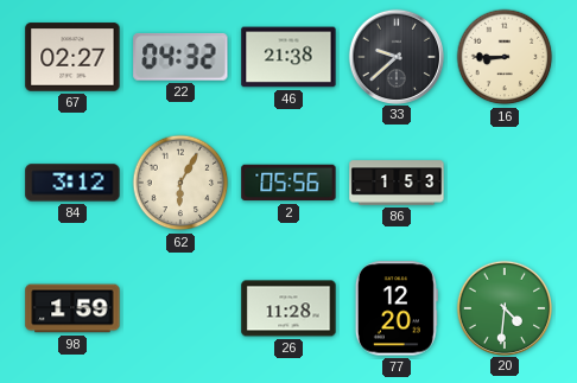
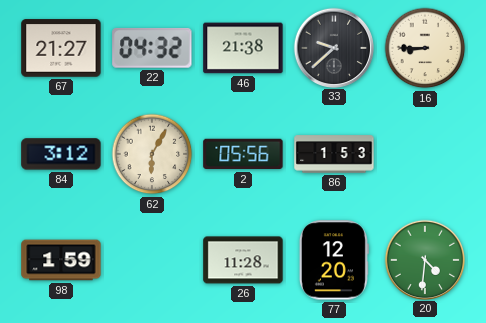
67: 02:27 -> 21:27
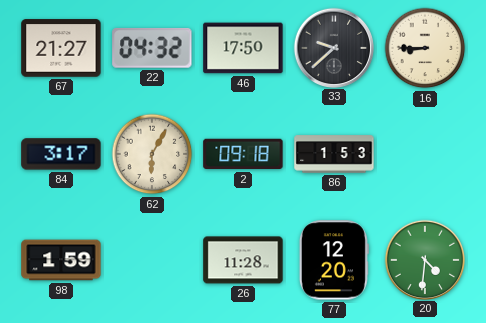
46: 21:38 -> 17:50
84: 3:12 -> 3:17
2: 05:56 -> 09:18
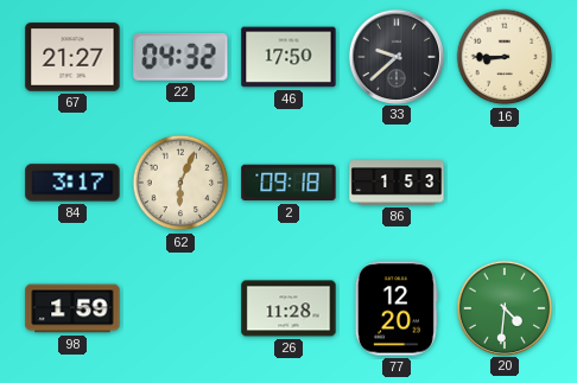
62: 6:05 -> 6:04
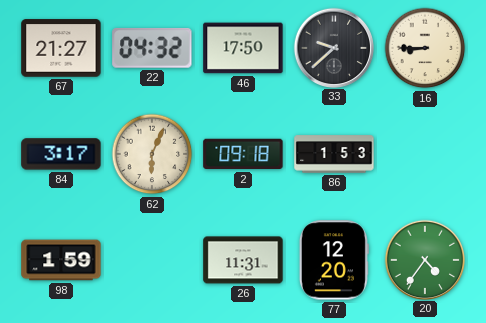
26: 11:28 -> 11:31
20: 4:31 -> 4:36
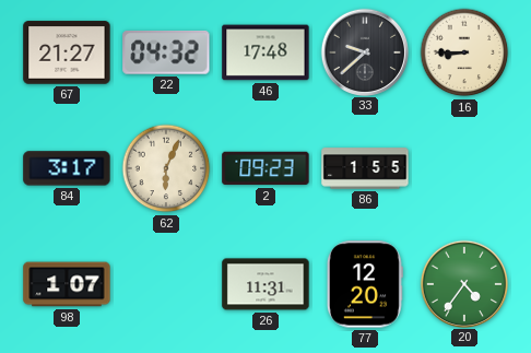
46: 17:50 -> 17:48
2: 09:18 -> 09:23
86: 1:53 -> 1:55
98: 1:59 -> 1:07
